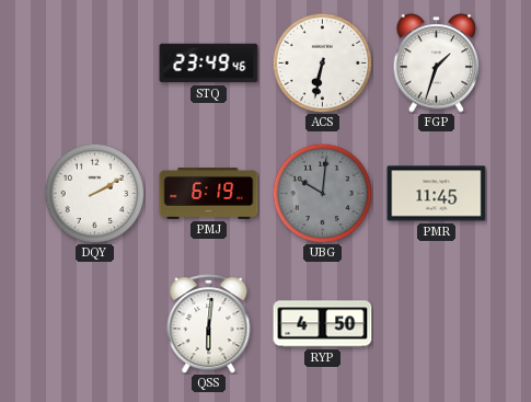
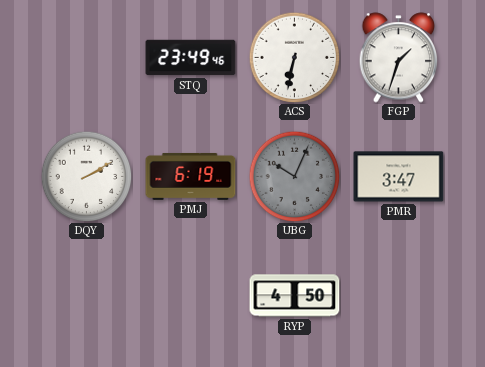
UBG: 10:01 -> 10:04
PMR: 11:45 -> 3:47
QSS: 6:01 -> none
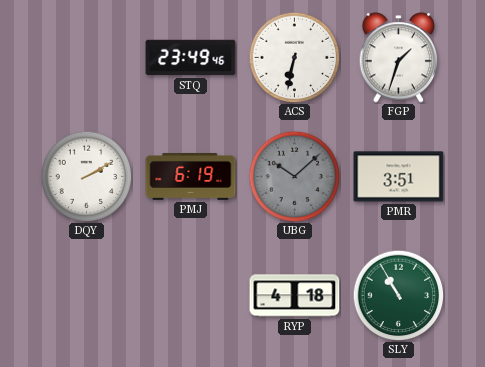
UBG: 10:04 -> 10:08
PMR: 3:47 -> 3:51
RYP: 4:50 -> 4:18
SLY: none -> 10:55
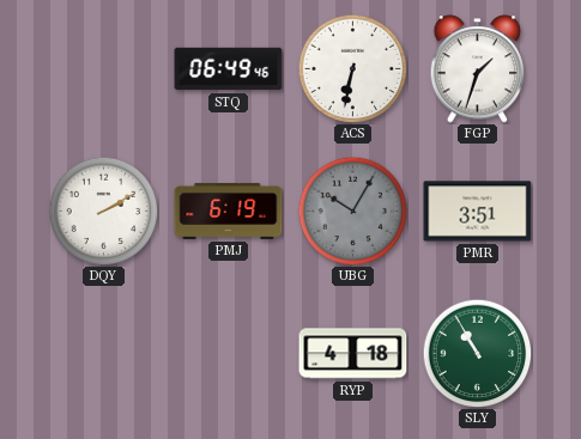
STQ: 23:49 -> 06:49
UBG: 10:08 -> 10:05
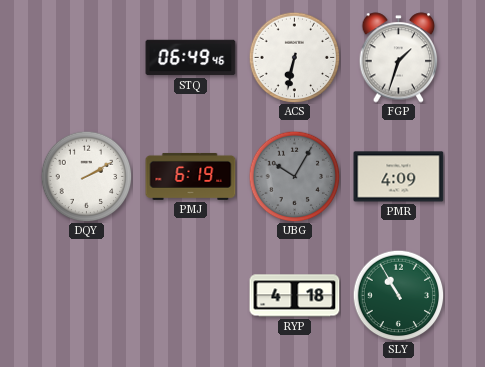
PMR: 3:51 -> 4:09
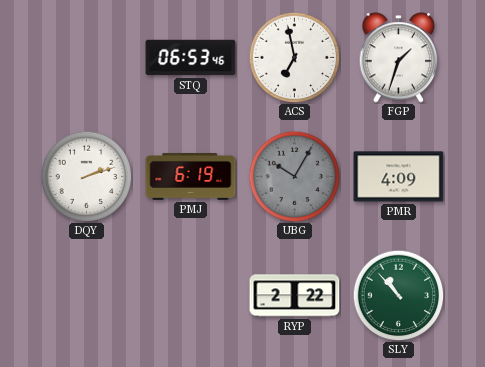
STQ: 06:49 -> 06:53
ACS: 6:32 -> 6:58
DQY: 2:10 -> 2:12
RYP: 4:18 -> 2:22
SLY: 10:55 -> 10:53
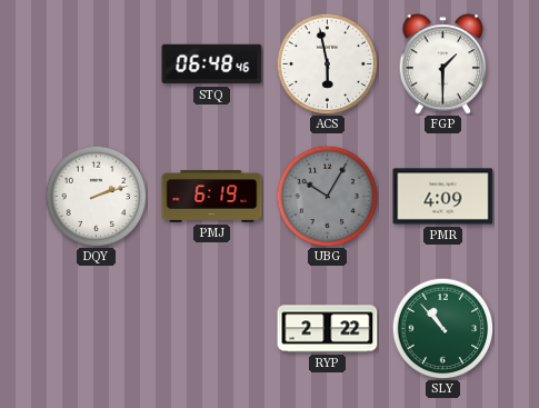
STQ: 06:53 -> 06:48
ACS: 6:58 -> 5:58
FGP: 1:33 -> 1:30
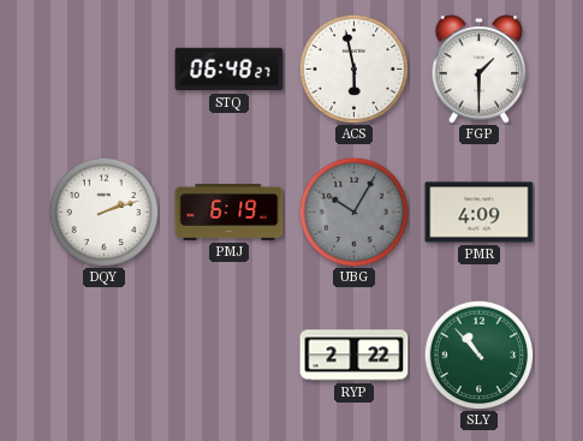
STQ: 06:48:46 -> 06:48:27
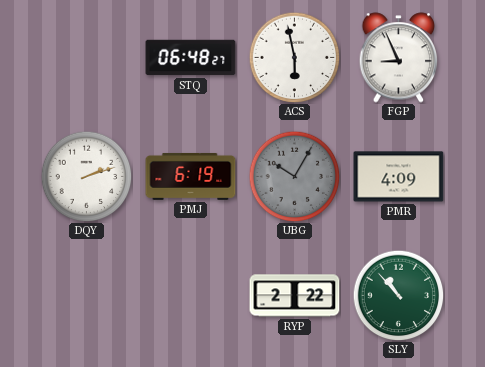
FGP: 1:30 -> 8:56
